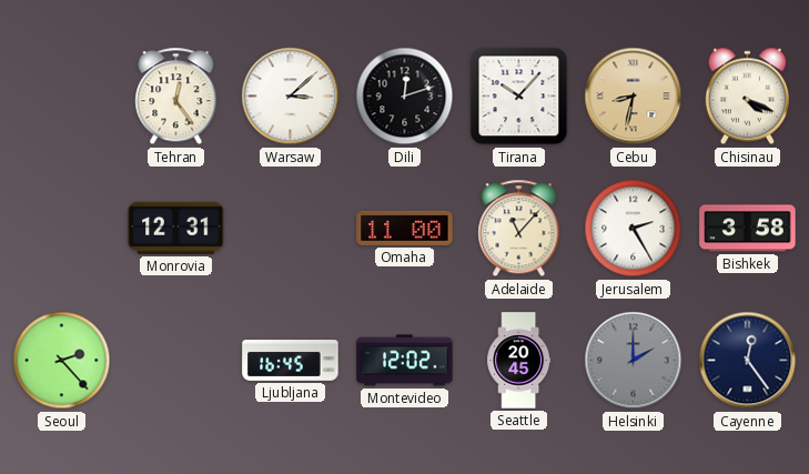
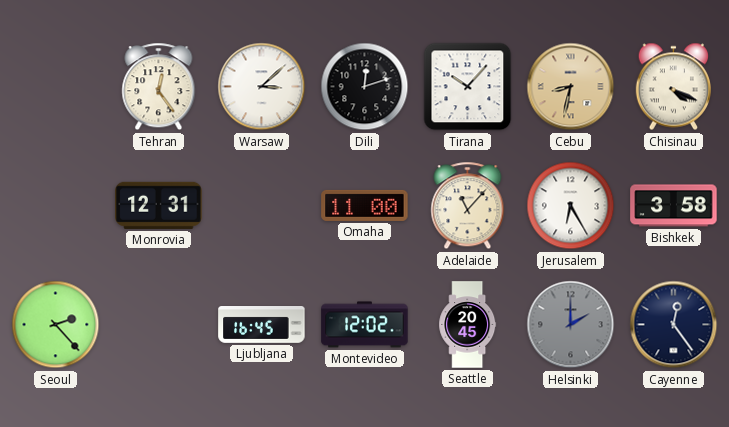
Jerusalem: 2:25 -> 6:25
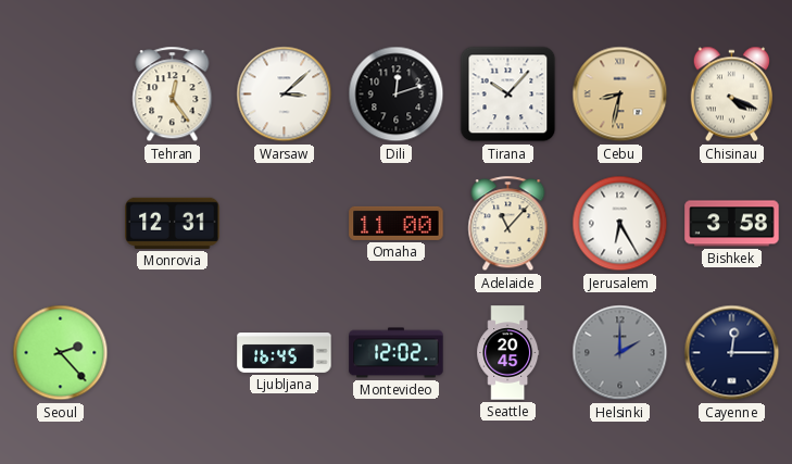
Cayenne: 12:24 -> 12:15
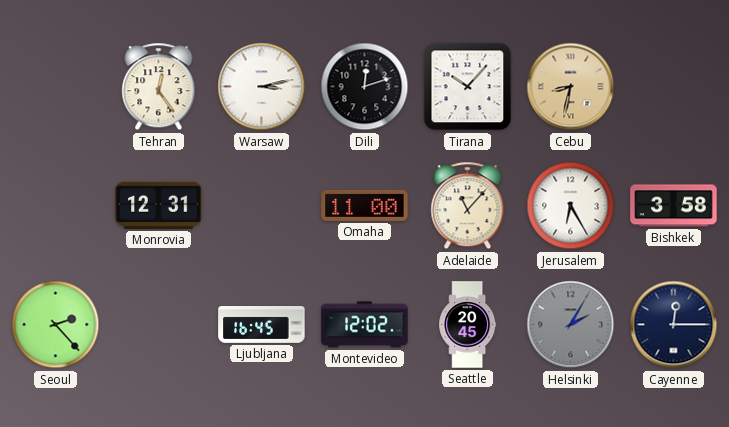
Warsaw: 3:08 -> 3:13
Chisinau: 4:19 -> none
Helsinki: 2:00 -> 2:05
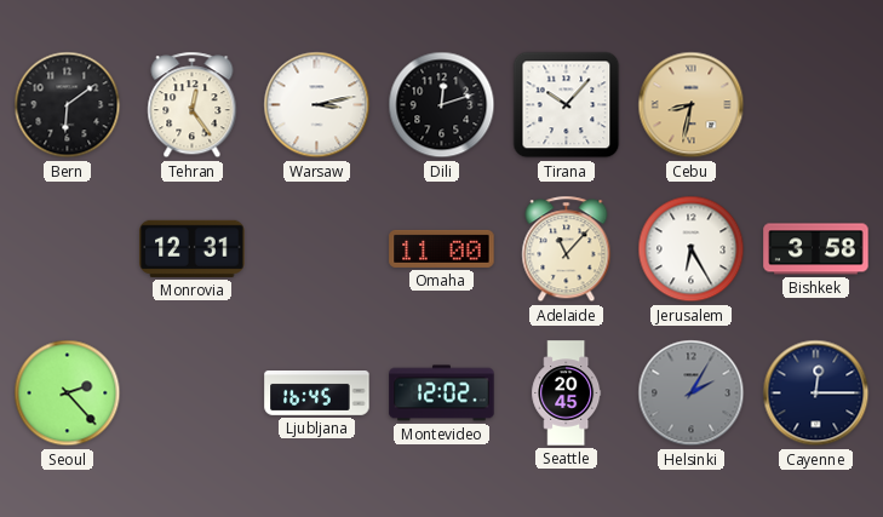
Bern: none -> 6:09
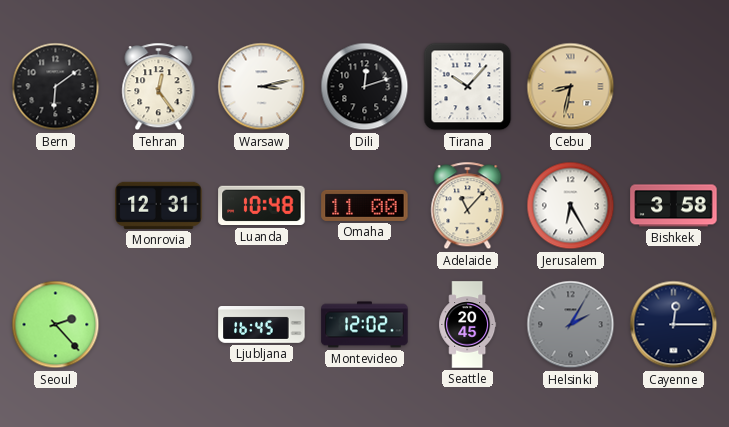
Luanda: none -> 10:48
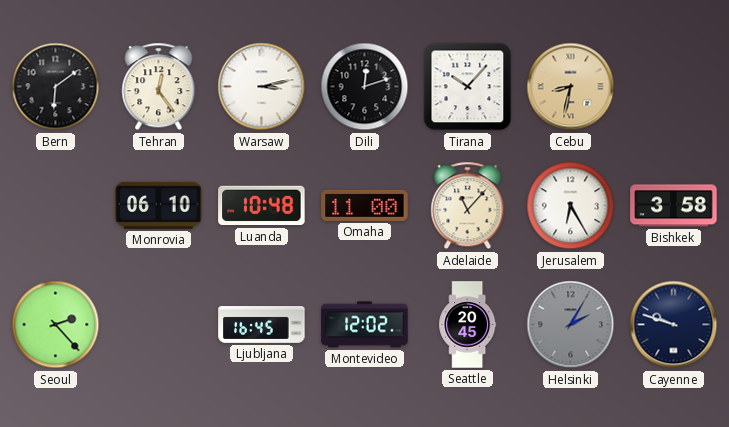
Monrovia: 12:31 -> 06:10
Cayenne: 12:15 -> 9:48
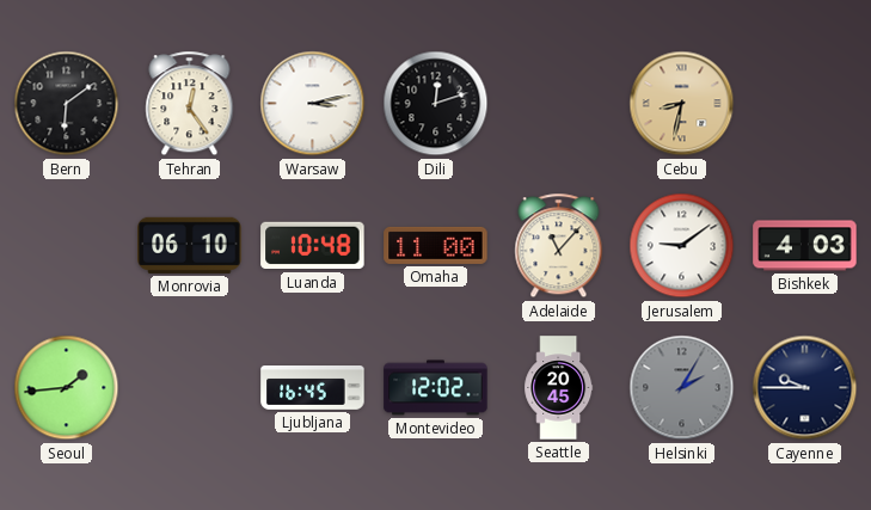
Tirana: 10:07 -> none
Jerusalem: 6:25 -> 9:09
Bishkek: 3:58 -> 4:03
Seoul: 2:23 -> 1:44
Cayenne: 9:48 -> 9:45
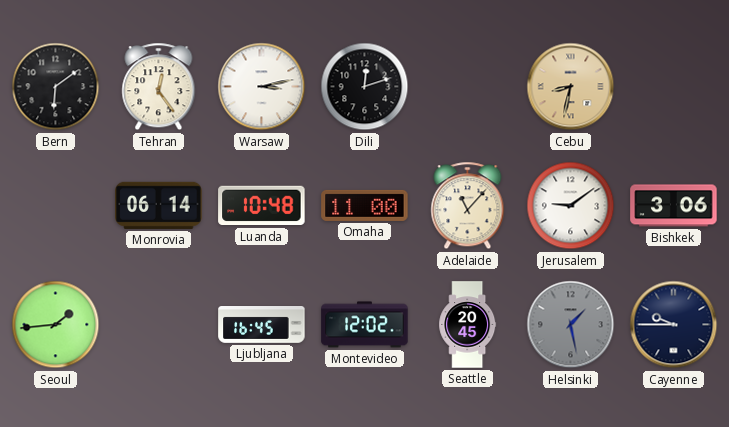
Monrovia: 06:10 -> 06:14
Bishkek: 4:03 -> 3:06
Helsinki: 2:05 -> 1:28
